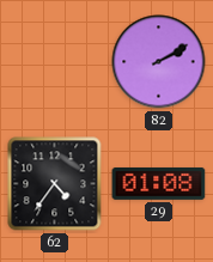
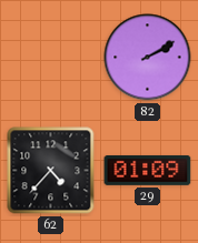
62: 4:36 -> 4:37
29: 01:08 -> 01:09
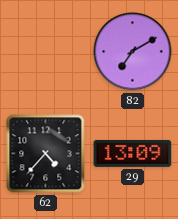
82: 2:10 -> 7:10
29: 01:09 -> 13:09
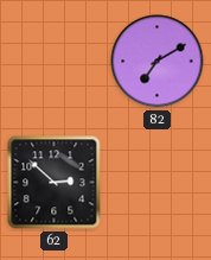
62: 4:37 -> 2:52
29: 13:09 -> none
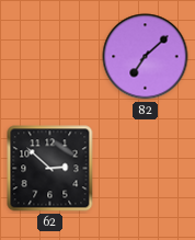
82: 7:10 -> 7:08
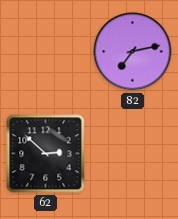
82: 7:08 -> 7:13
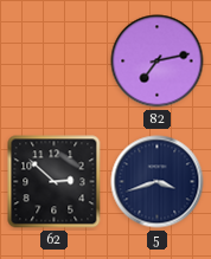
5: none -> 3:42
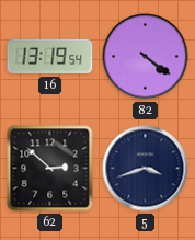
16: none -> 13:19
82: 7:13 -> 4:21
